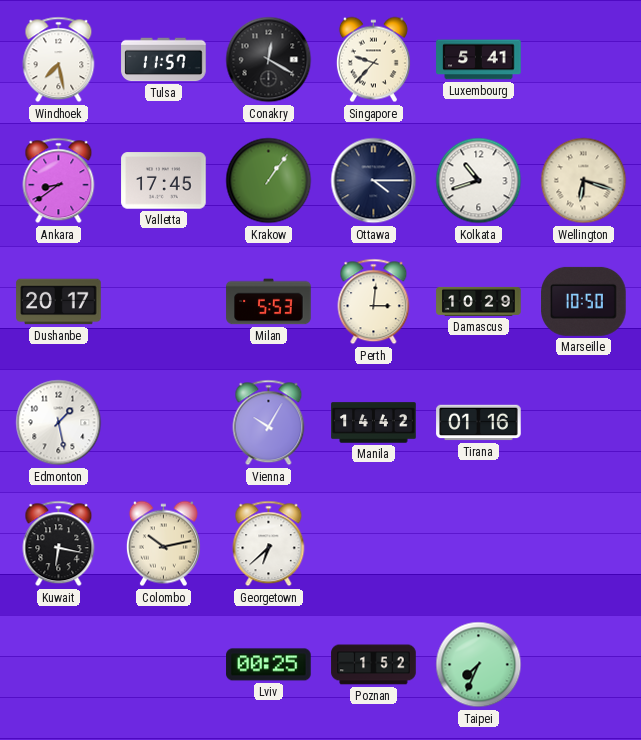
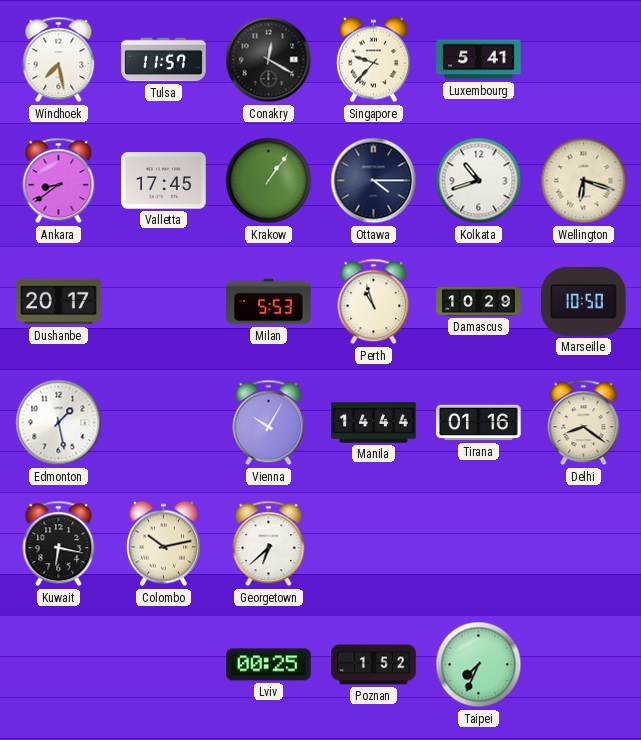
Perth: 3:01 -> 10:57
Manila: 14:42 -> 14:44
Delhi: none -> 8:21
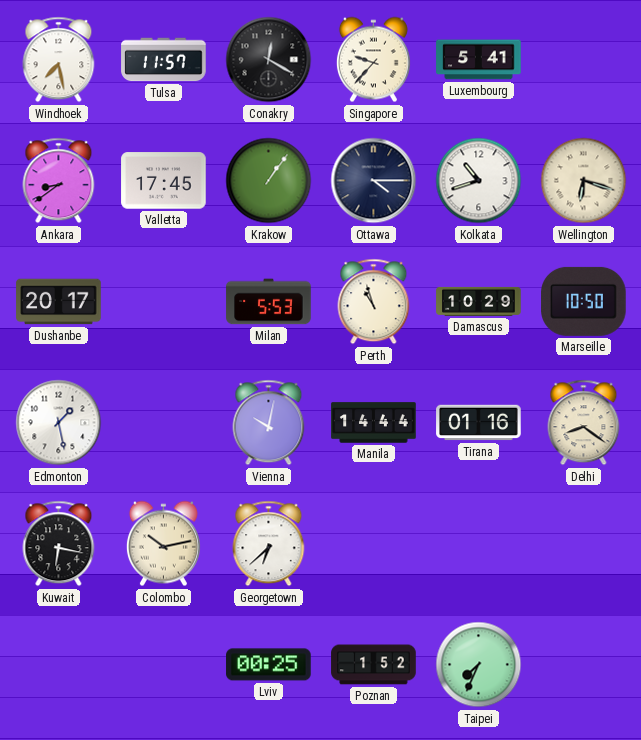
Vienna: 10:05 -> 10:02
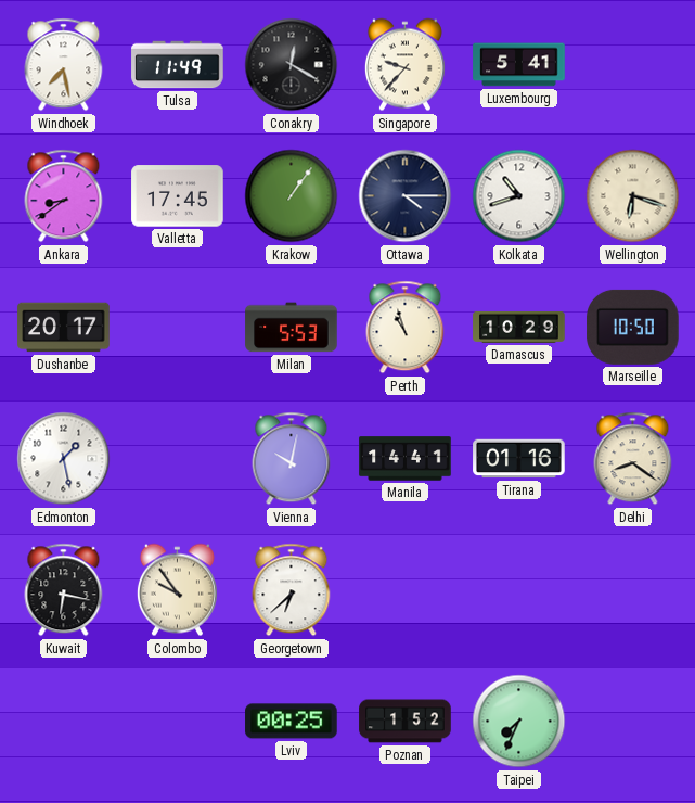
Tulsa: 11:57 -> 11:49
Manila: 14:44 -> 14:41
Colombo: 10:13 -> 9:54
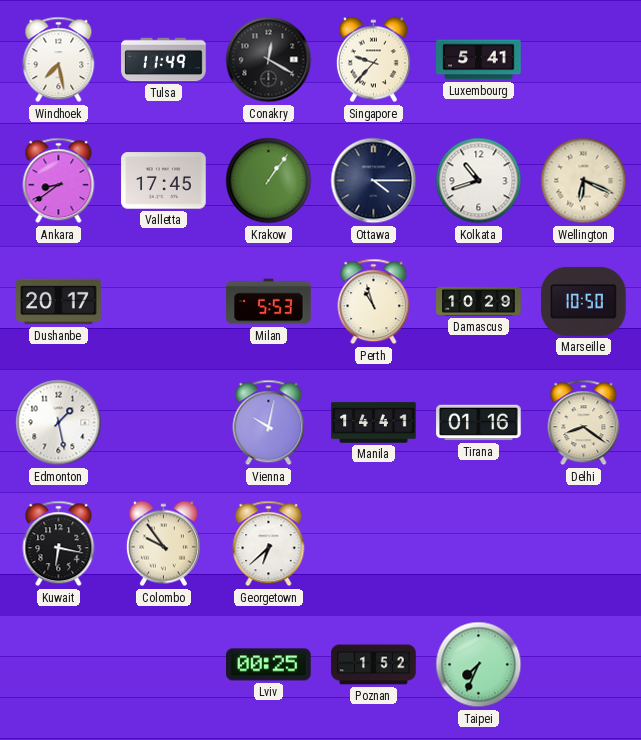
Wellington: 6:18 -> 6:19
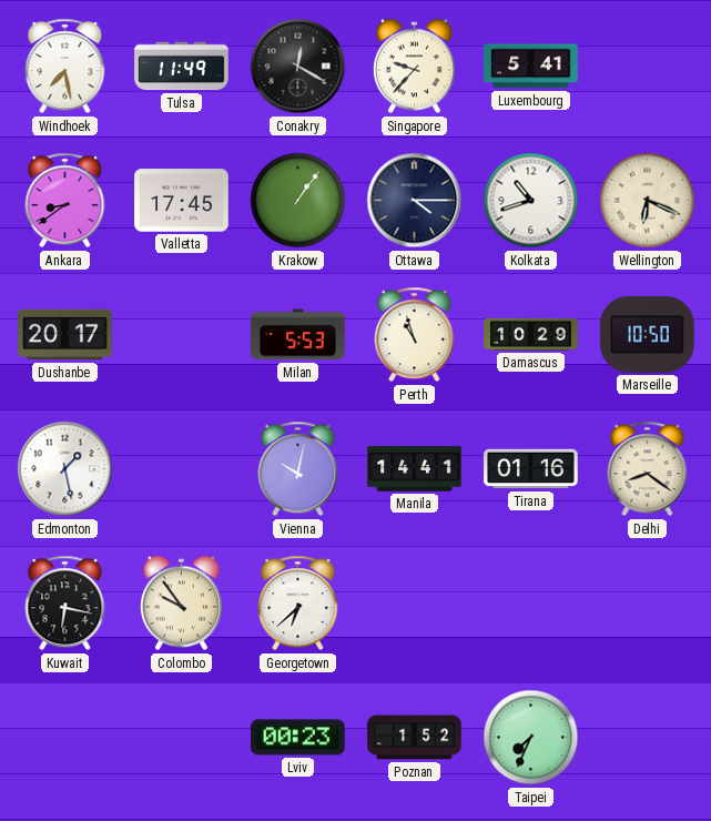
Lviv: 00:25 -> 00:23
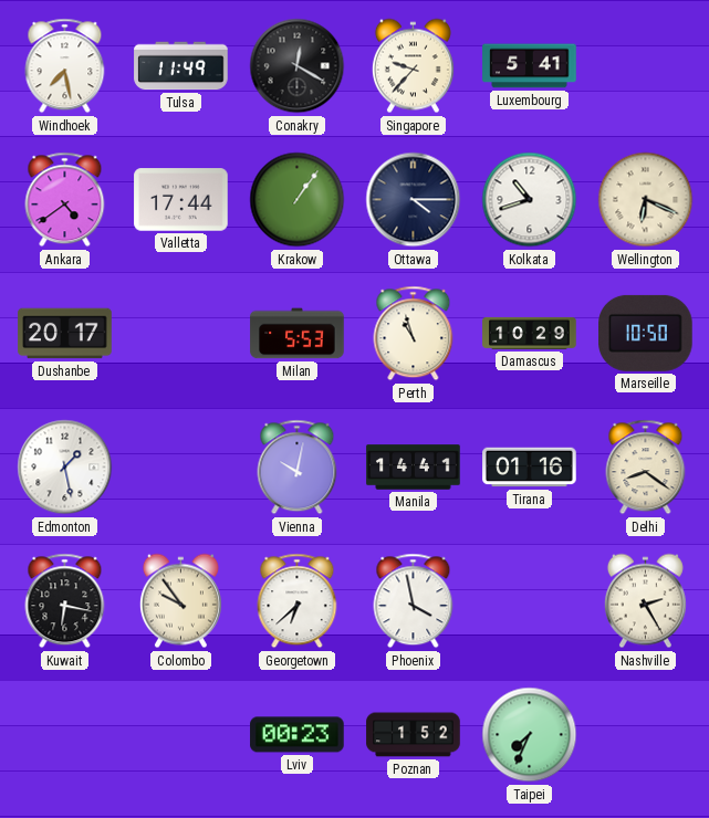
Ankara: 8:39 -> 4:39
Valletta: 17:45 -> 17:44
Phoenix: none -> 3:58
Nashville: none -> 2:25
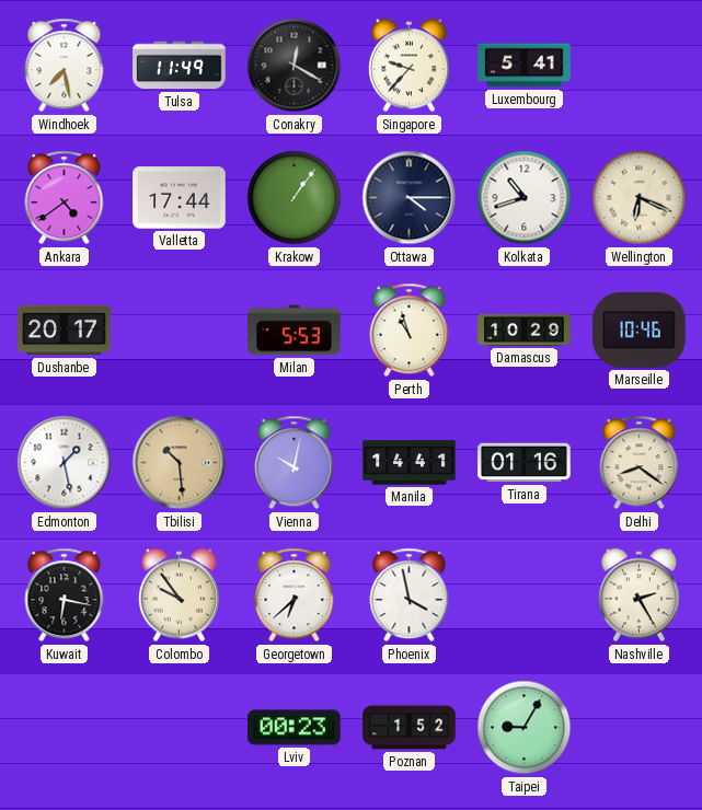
Marseille: 10:50 -> 10:46
Tbilisi: none -> 10:29
Taipei: 7:34 -> 9:05
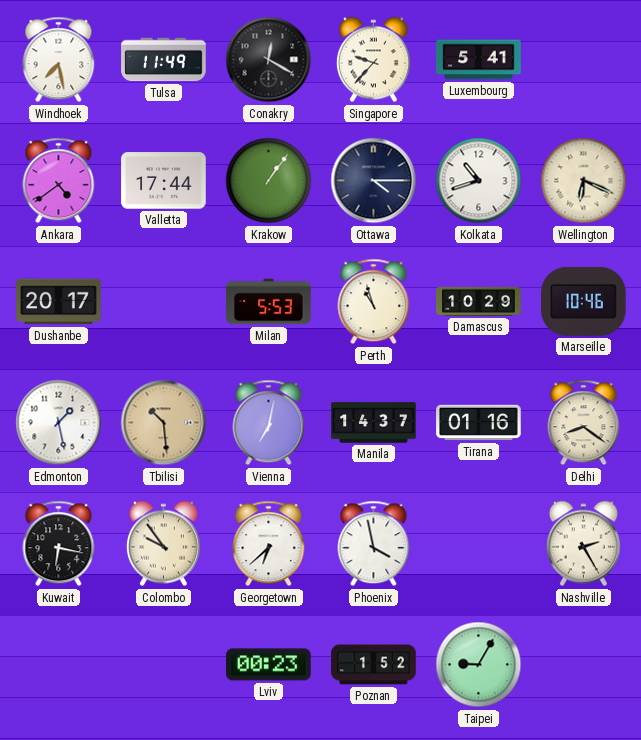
Vienna: 10:02 -> 7:02
Manila: 14:41 -> 14:37
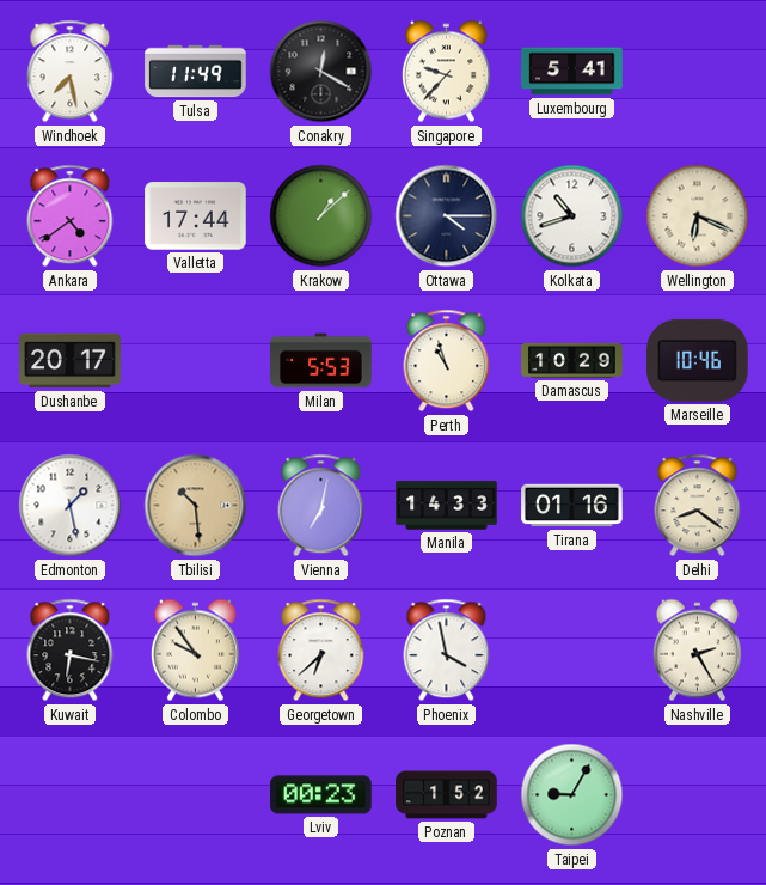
Krakow: 1:06 -> 1:08
Manila: 14:37 -> 14:33
